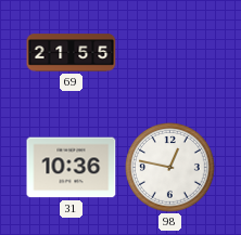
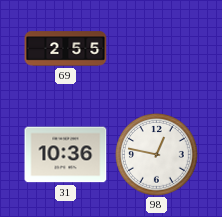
69: 21:55 -> 2:55
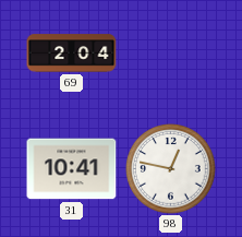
69: 2:55 -> 2:04
31: 10:36 -> 10:41
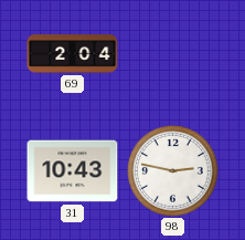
31: 10:41 -> 10:43
98: 12:47 -> 2:47
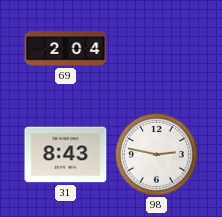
31: 10:43 -> 8:43
